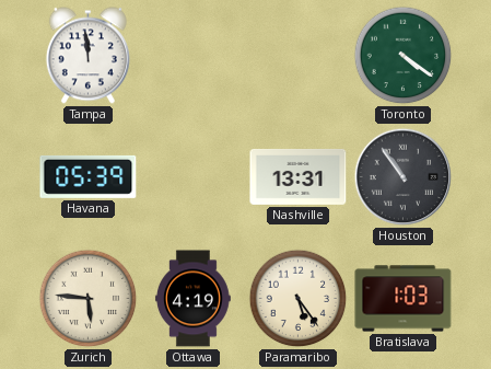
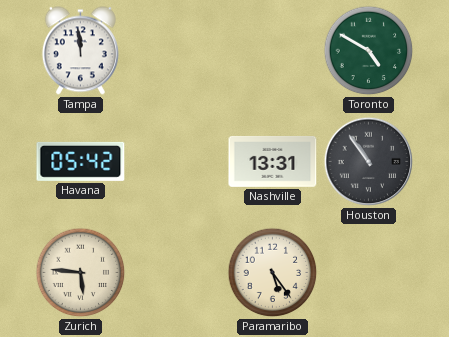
Toronto: 4:21 -> 4:50
Havana: 05:39 -> 05:42
Ottawa: 4:19 -> none
Bratislava: 1:03 -> none
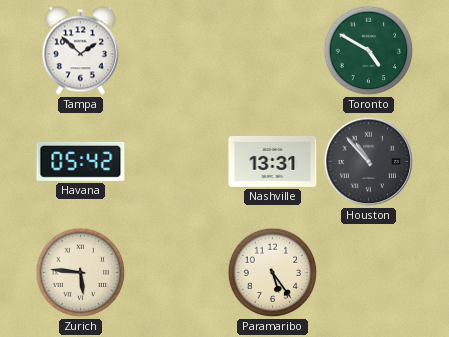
Tampa: 11:59 -> 1:52
Houston: 10:54 -> 10:53
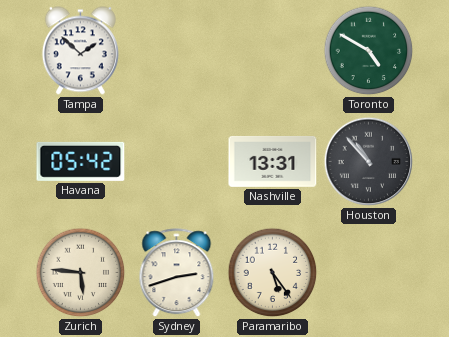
Sydney: none -> 2:42
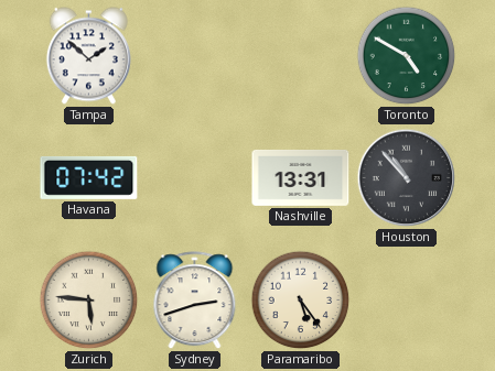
Havana: 05:42 -> 07:42
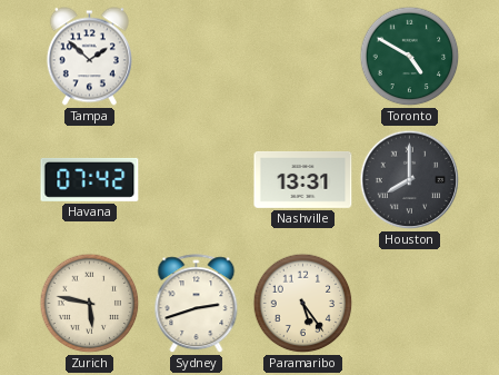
Houston: 10:53 -> 8:00
Zurich: 5:46 -> 5:47
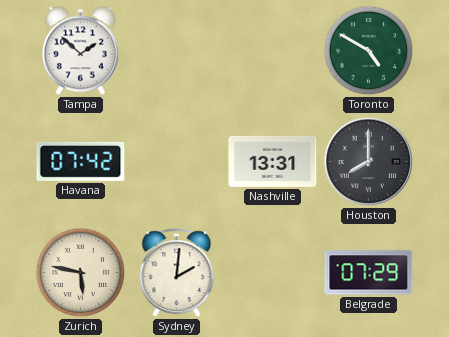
Sydney: 2:42 -> 2:01
Paramaribo: 5:24 -> none
Belgrade: none -> 07:29
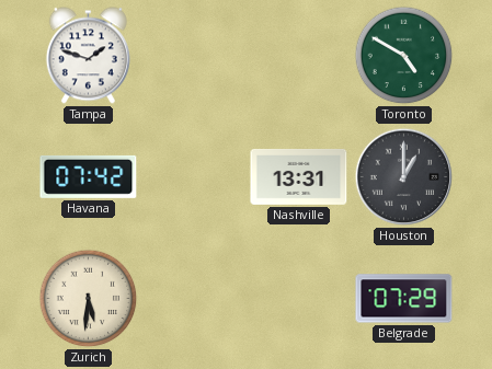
Tampa: 1:52 -> 1:48
Houston: 8:00 -> 1:00
Zurich: 5:47 -> 5:31
Sydney: 2:01 -> none
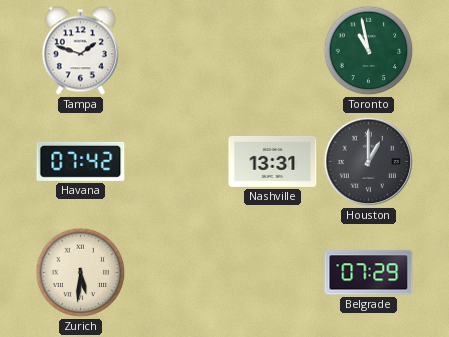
Toronto: 4:50 -> 10:58
